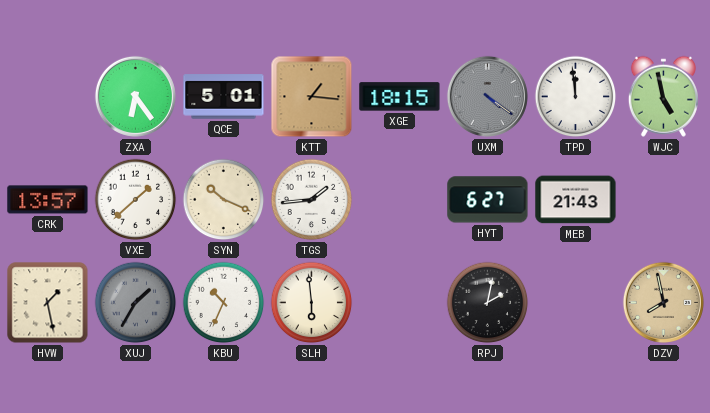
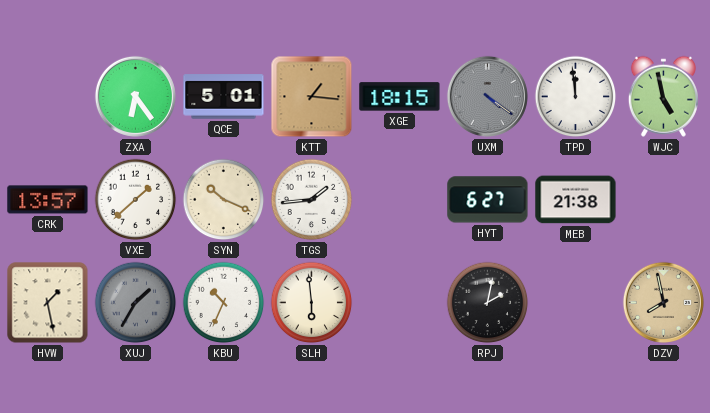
MEB: 21:43 -> 21:38
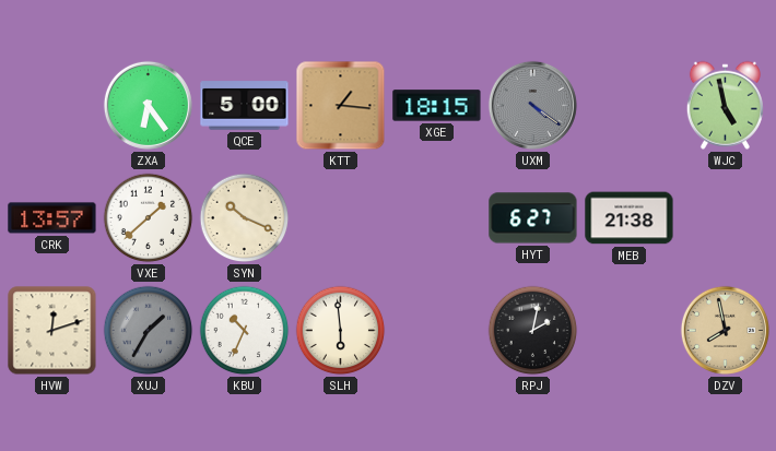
QCE: 5:01 -> 5:00
TPD: 11:59 -> none
TGS: 1:44 -> none
HVW: 1:28 -> 12:12
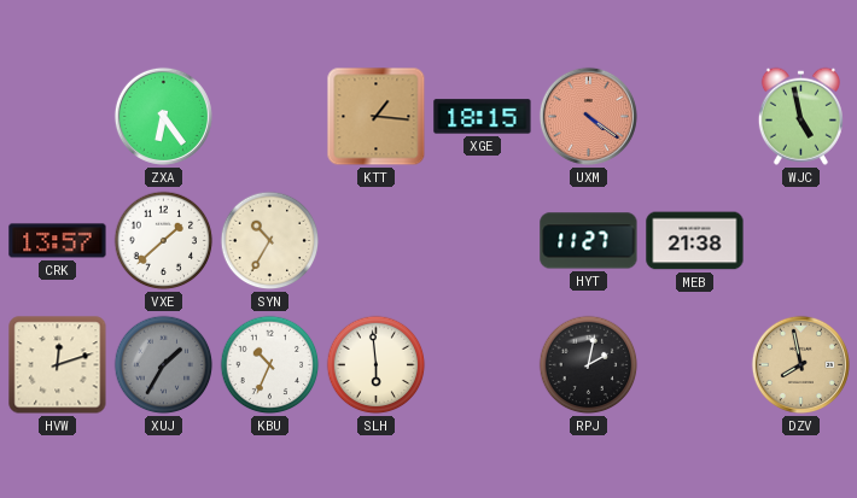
QCE: 5:00 -> none
UXM dial: grey -> salmon
SYN: 10:19 -> 10:35
HYT: 6:27 -> 11:27
